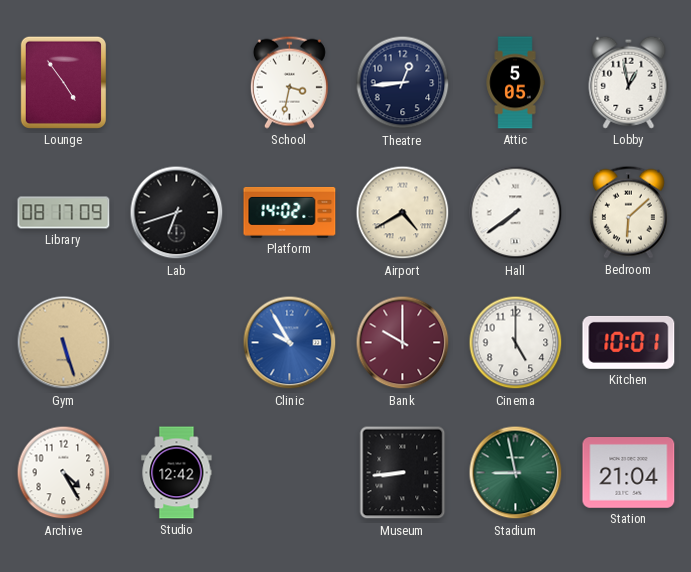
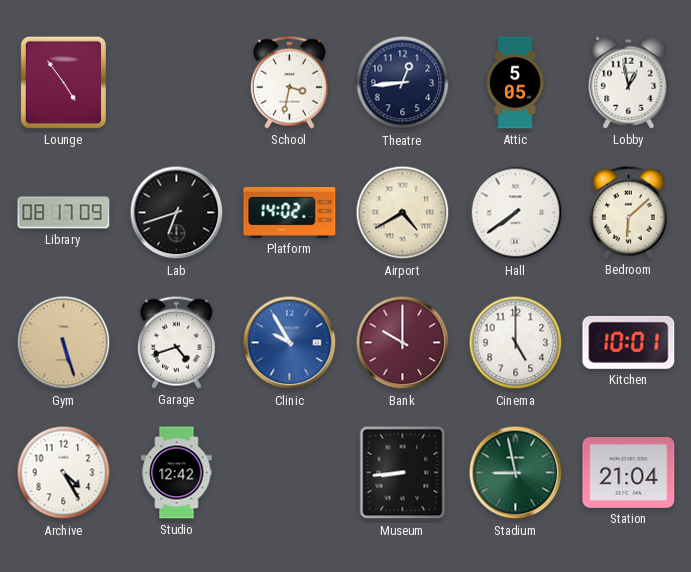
Garage: none -> 4:42
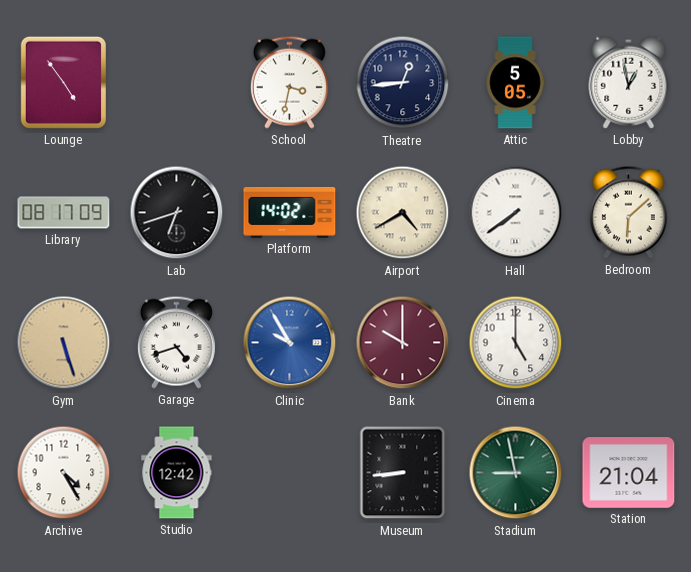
Kitchen: 10:01 -> none
